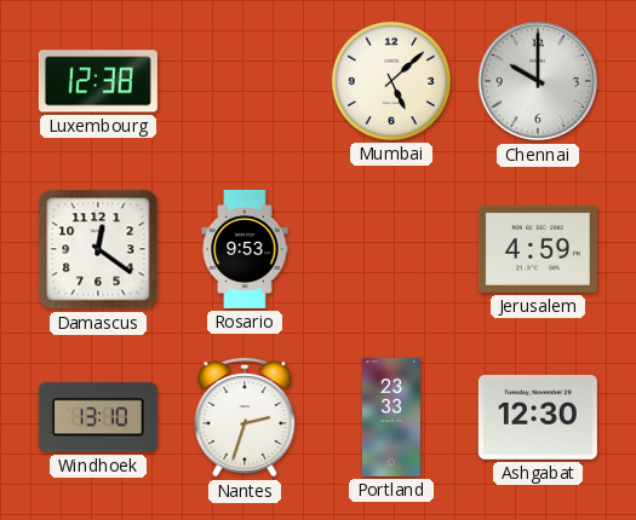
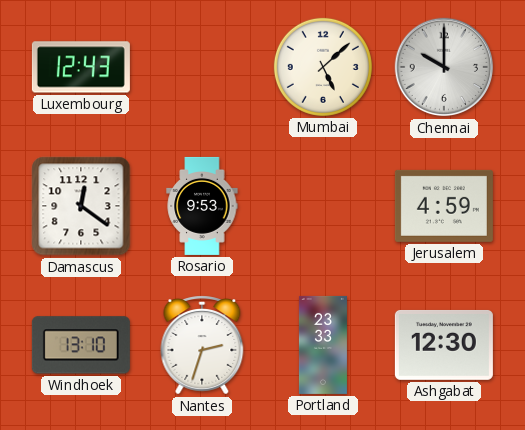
Luxembourg: 12:38 -> 12:43
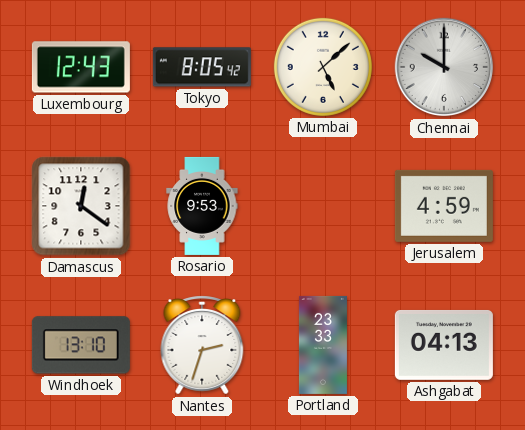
Tokyo: none -> 8:05
Ashgabat: 12:30 -> 04:13
